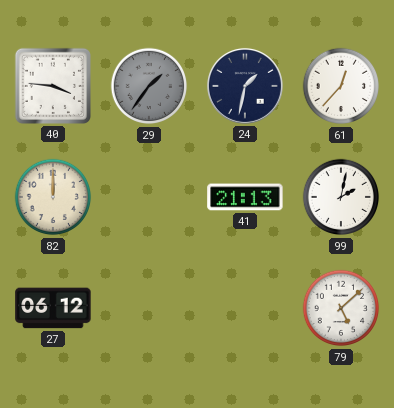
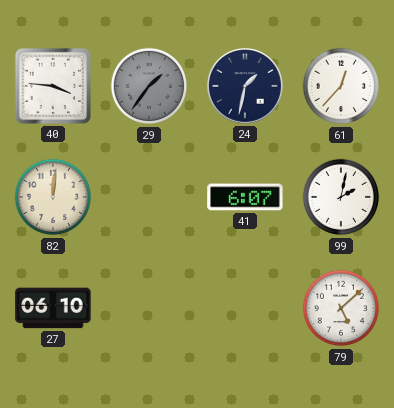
82: 12:00 -> 12:01
41: 21:13 -> 6:07
27: 06:12 -> 06:10
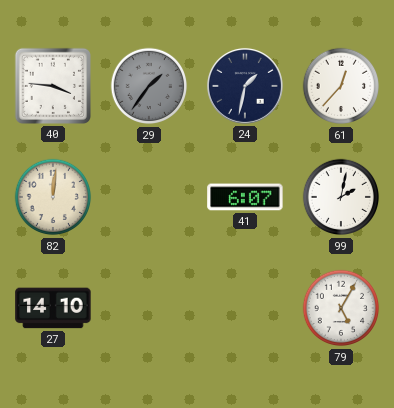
27: 06:10 -> 14:10
79: 5:08 -> 5:05
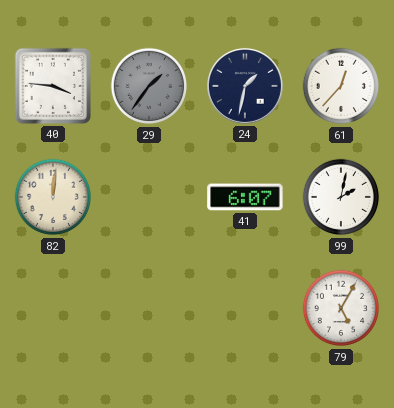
27: 14:10 -> none
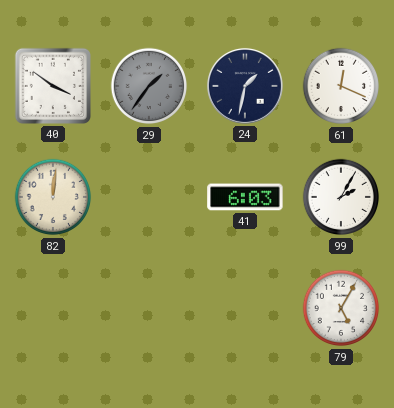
40: 3:46 -> 3:51
61: 12:37 -> 12:19
41: 6:07 -> 6:03
99: 2:02 -> 2:05
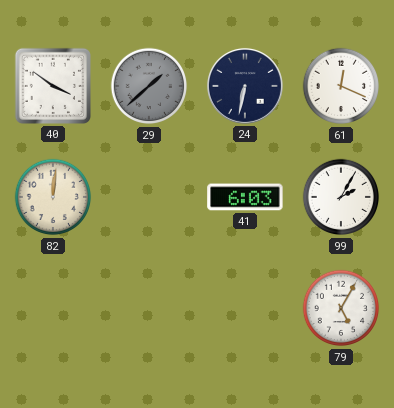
29: 1:36 -> 1:38
24: 1:32 -> 6:32
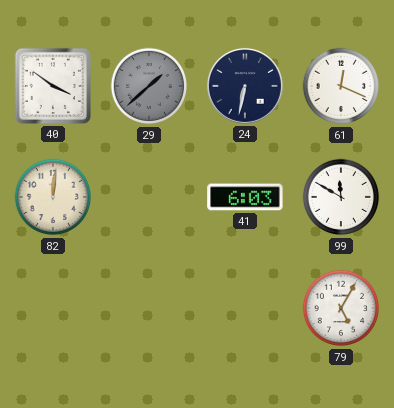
99: 2:05 -> 11:50
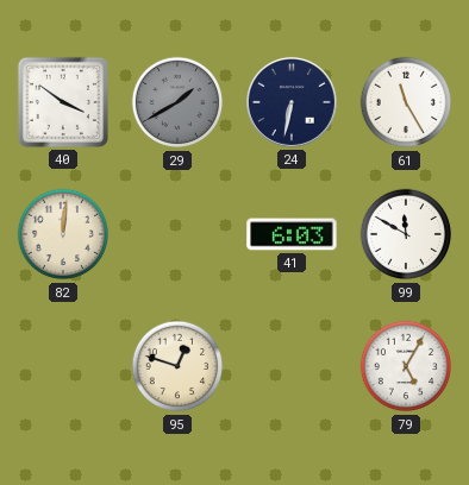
29: 1:38 -> 1:40
61: 12:19 -> 11:25
95: none -> 12:48
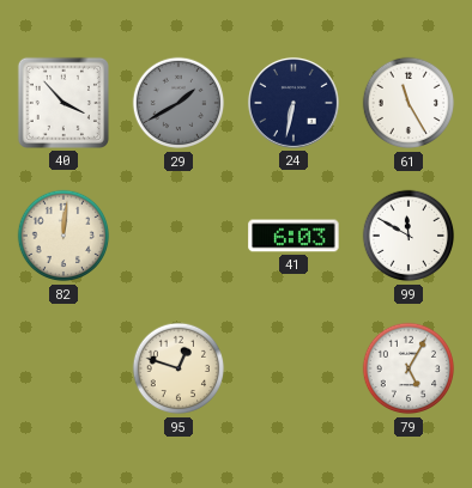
40: 3:51 -> 3:53
